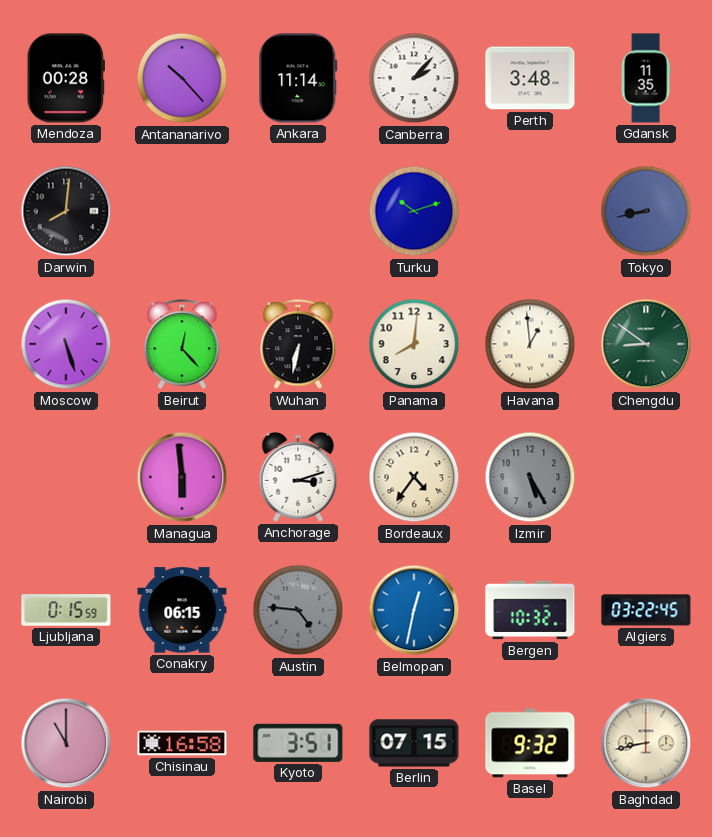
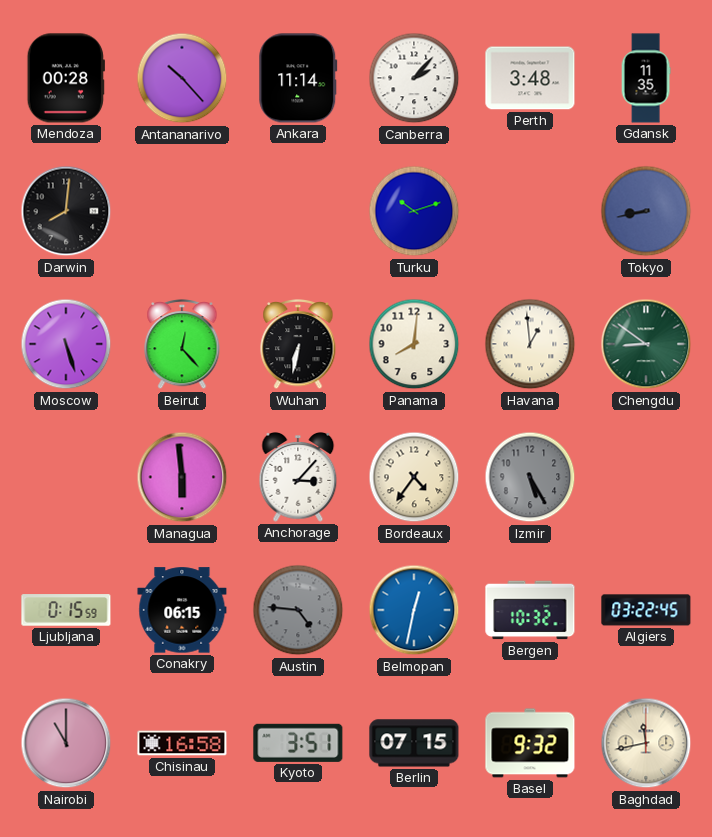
Anchorage: 3:12 -> 3:07
Baghdad: 8:43 -> 11:43
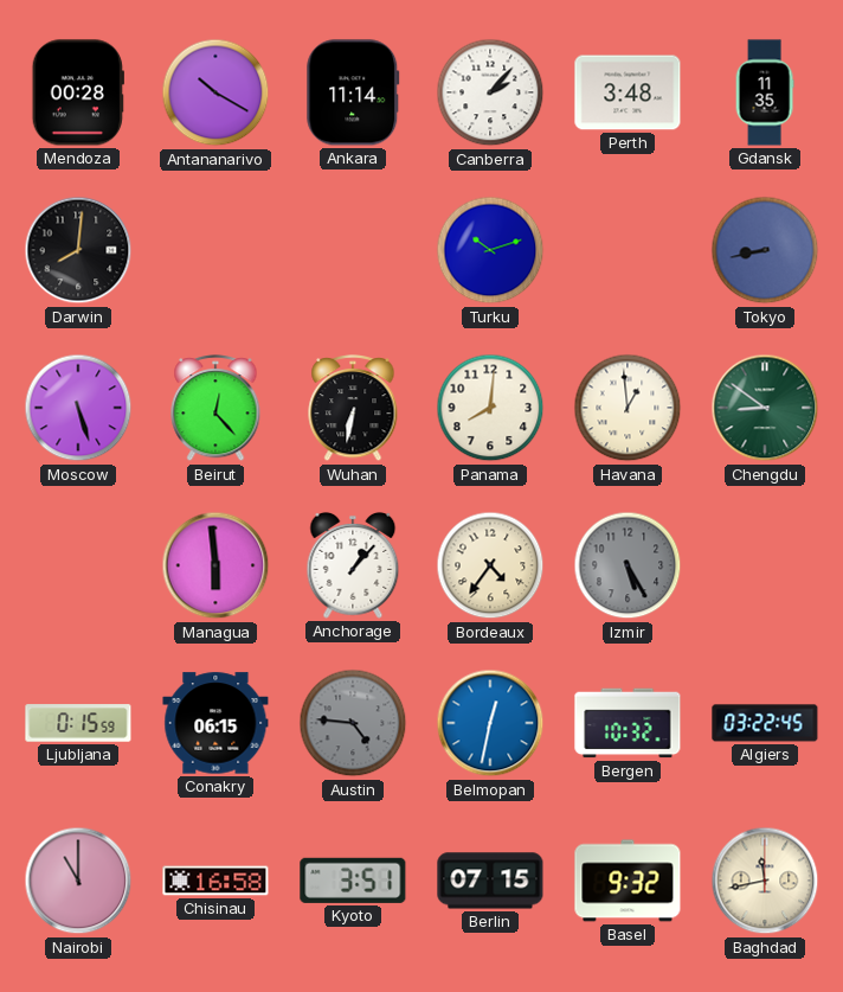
Antananarivo: 10:23 -> 10:20
Anchorage: 3:07 -> 1:07
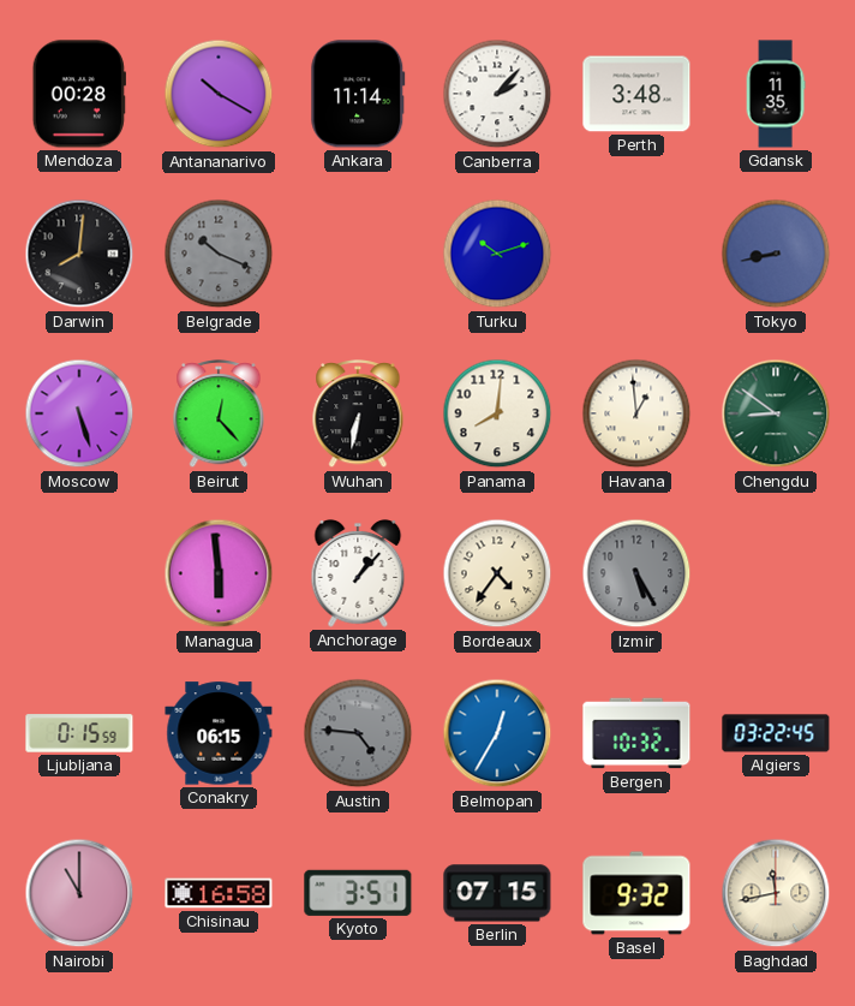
Belgrade: none -> 10:19
Belmopan: 12:32 -> 12:35
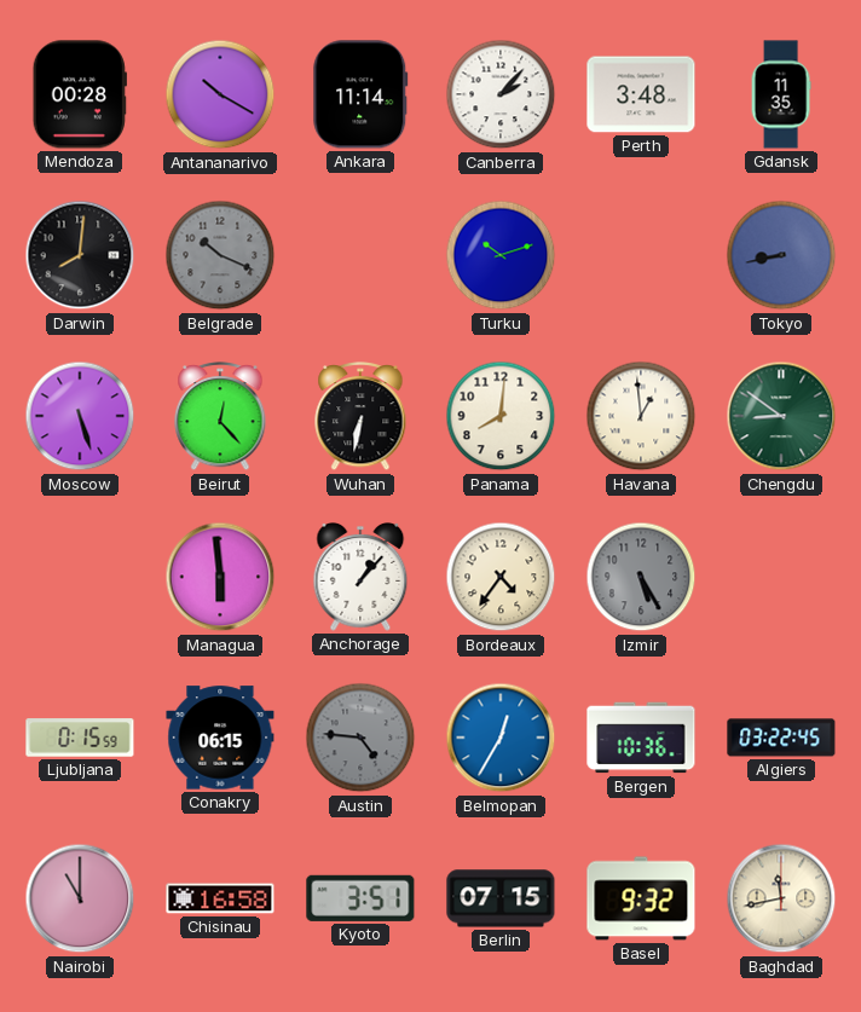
Bergen: 10:32 -> 10:36
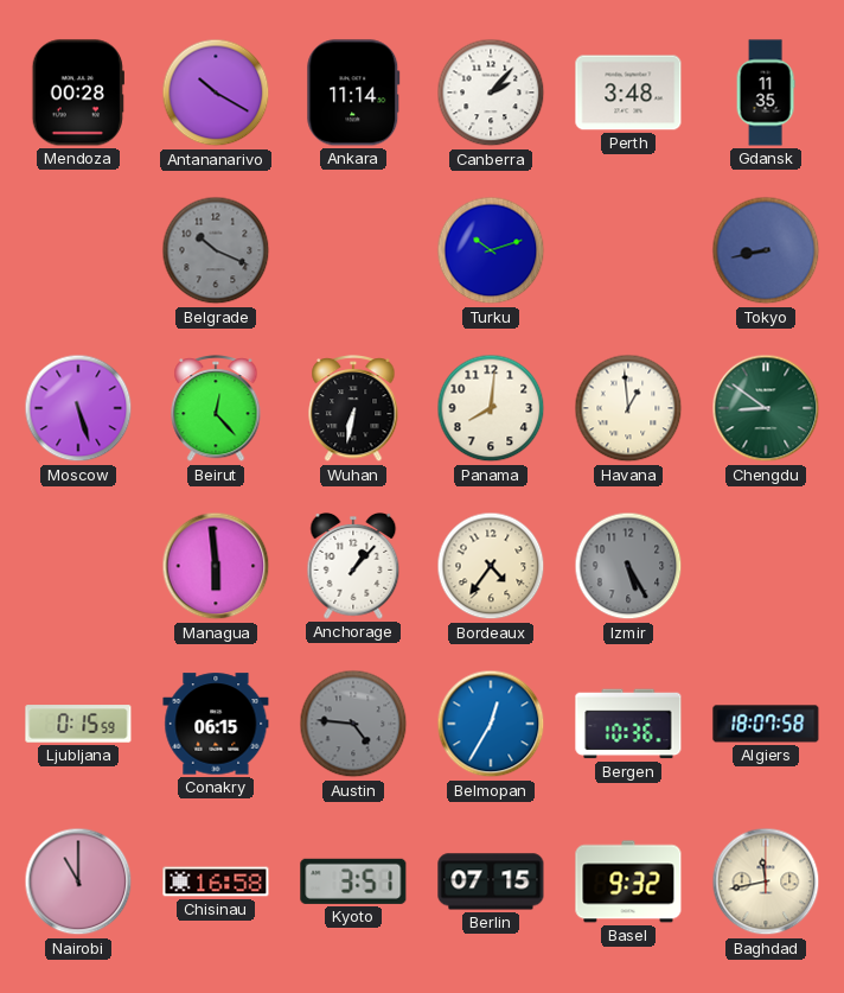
Darwin: 8:01 -> none
Algiers: 03:22 -> 18:07
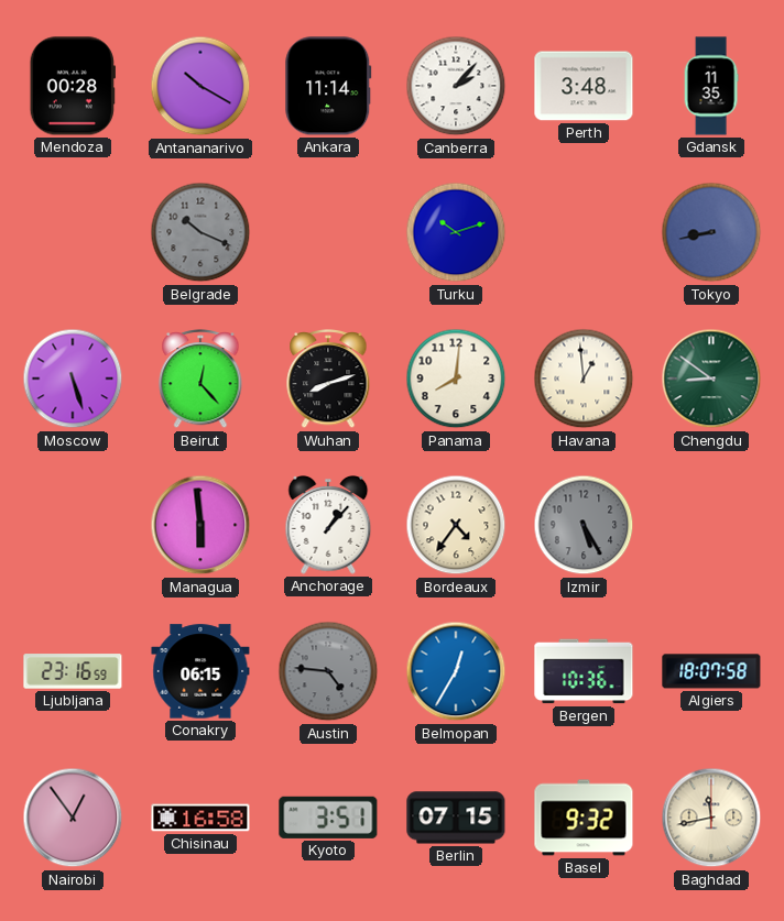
Wuhan: 6:32 -> 8:12
Ljubljana: 0:15 -> 23:16
Nairobi: 11:00 -> 12:54
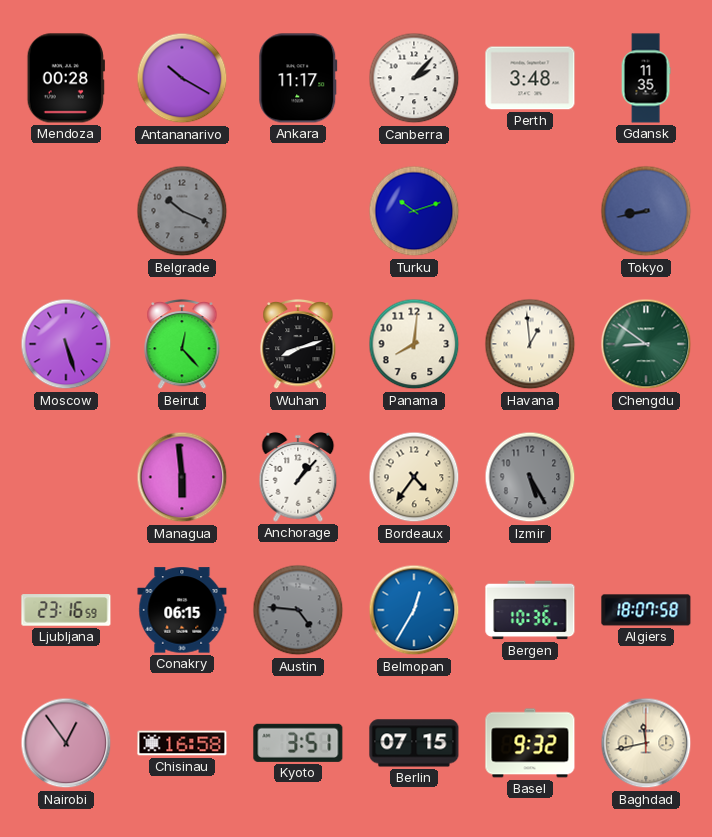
Ankara: 11:14 -> 11:17
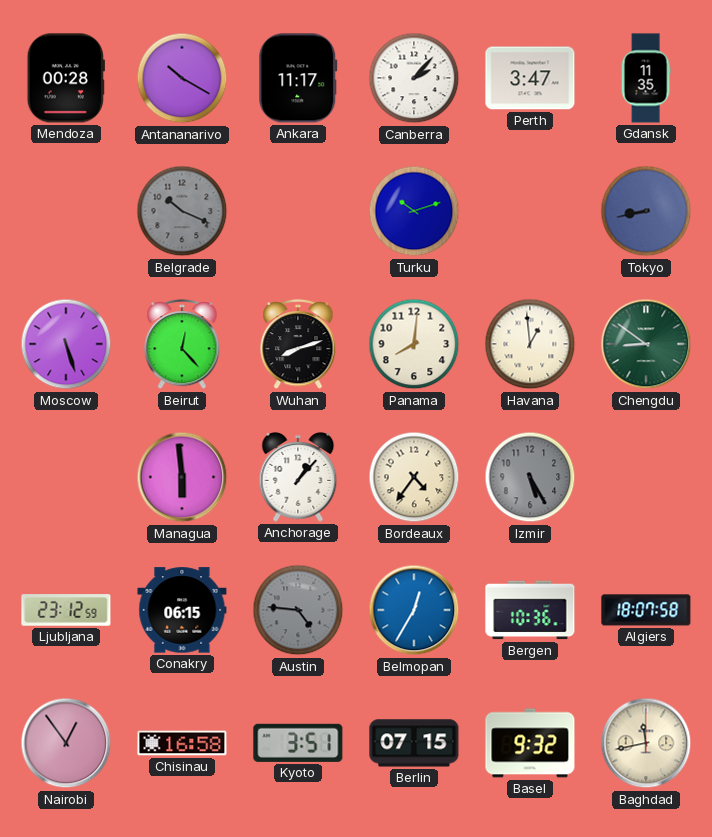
Perth: 3:48 -> 3:47
Ljubljana: 23:16 -> 23:12
